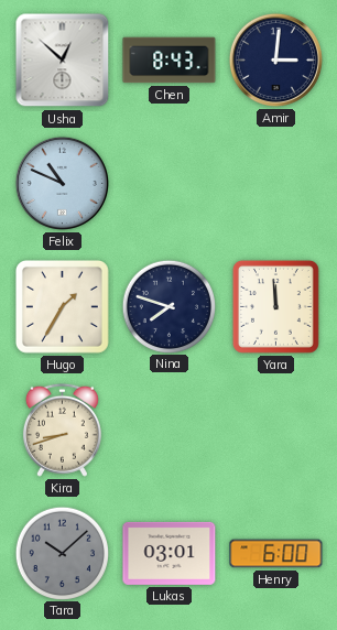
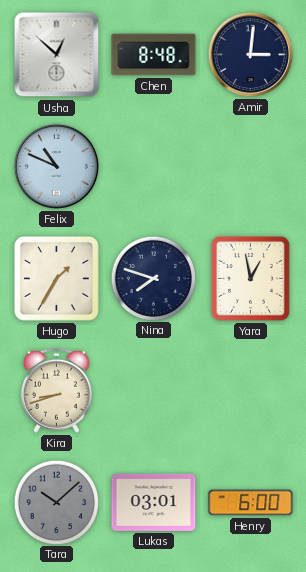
Chen: 8:43 -> 8:48
Yara: 11:59 -> 12:58
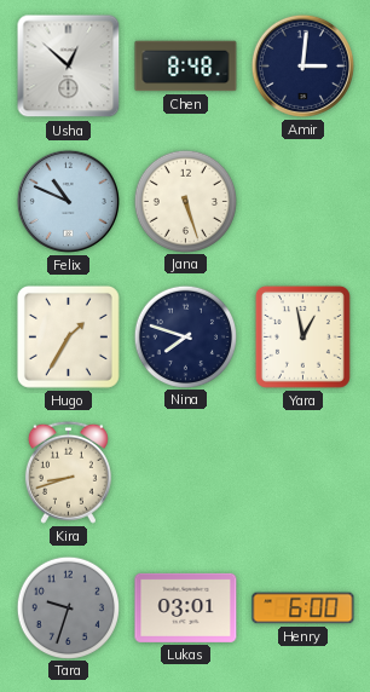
Jana: none -> 5:27
Tara: 10:08 -> 9:33
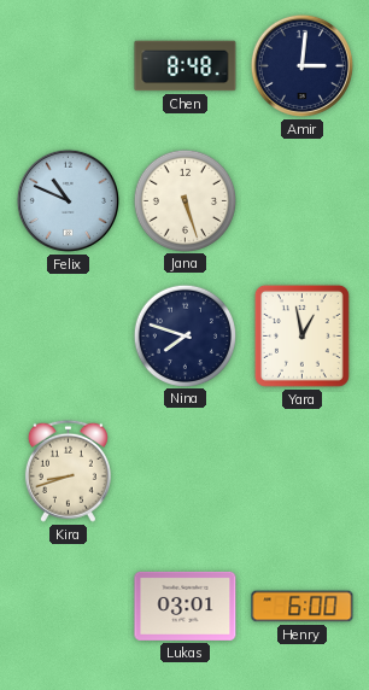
Usha: 12:52 -> none
Hugo: 1:35 -> none
Tara: 9:33 -> none
